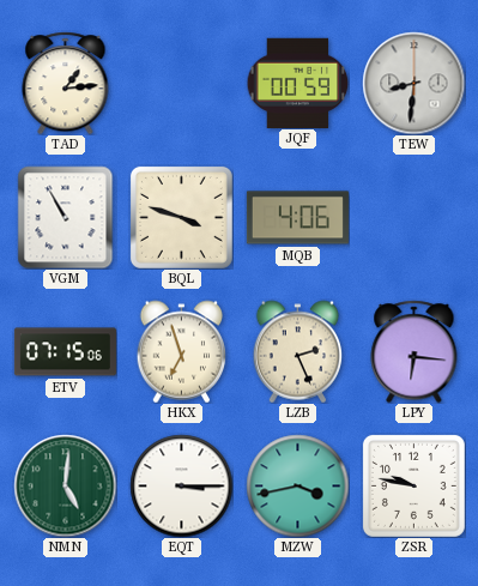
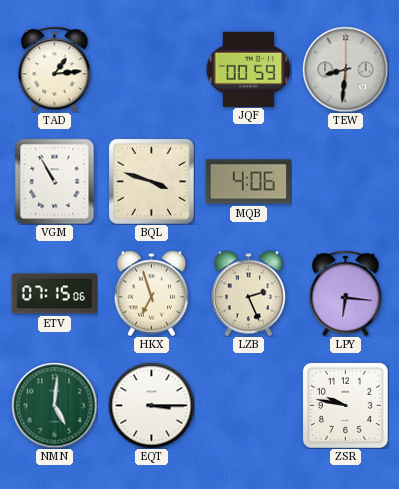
MZW: 3:43 -> none
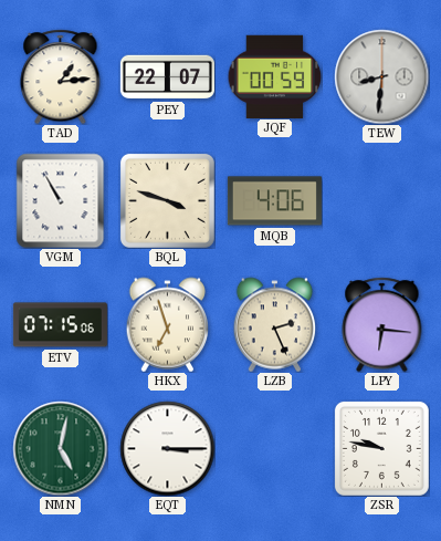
PEY: none -> 22:07
NMN: 5:01 -> 5:02
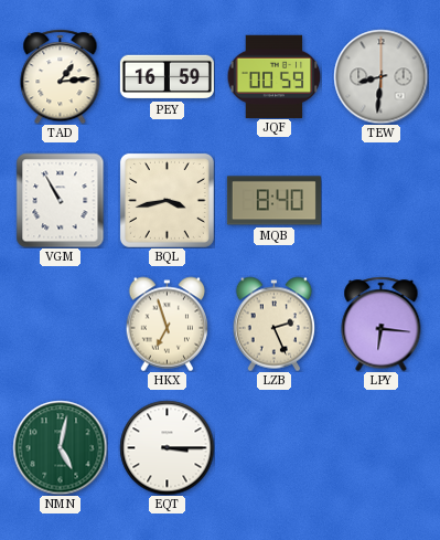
PEY: 22:07 -> 16:59
BQL: 3:48 -> 3:43
MQB: 4:06 -> 8:40
ETV: 07:15 -> none
ZSR: 9:47 -> none
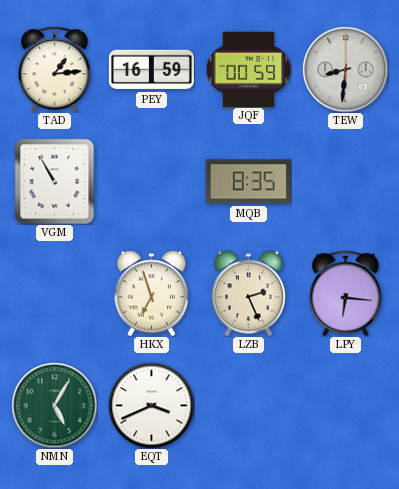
BQL: 3:43 -> none
MQB: 8:40 -> 8:35
NMN: 5:02 -> 5:05
EQT: 3:15 -> 3:41
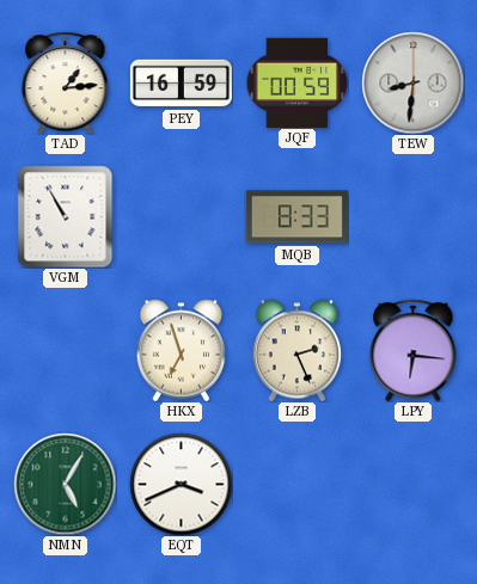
MQB: 8:35 -> 8:33
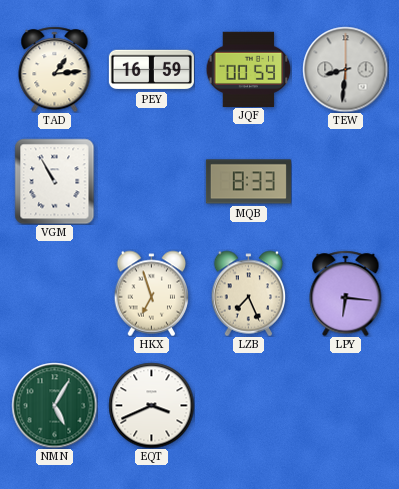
LZB: 2:26 -> 7:26
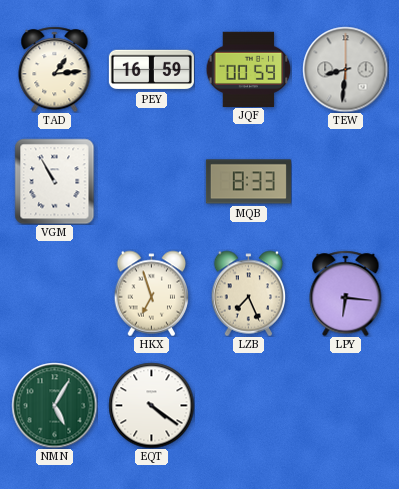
EQT: 3:41 -> 4:21
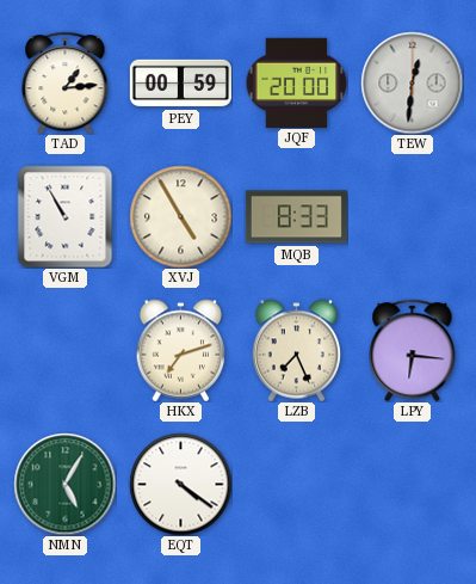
PEY: 16:59 -> 00:59
JQF: 00:59 -> 20:00
TEW: 8:31 -> 12:31
XVJ: none -> 4:55
HKX: 6:57 -> 7:12
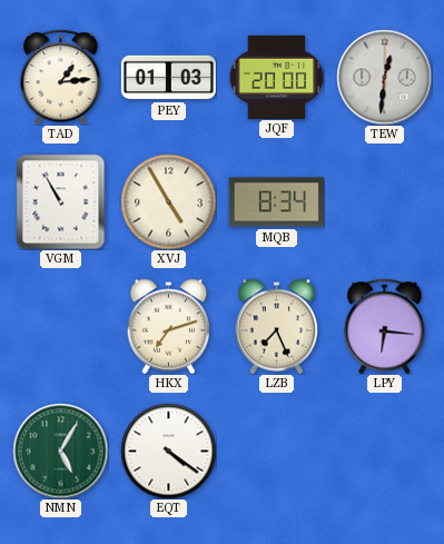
PEY: 00:59 -> 01:03
MQB: 8:33 -> 8:34
